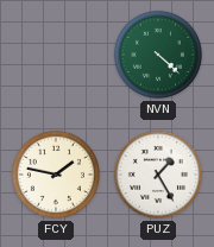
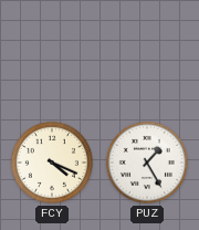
NVN: 4:22 -> none
FCY: 1:47 -> 4:19
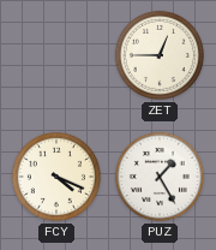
ZET: none -> 12:45
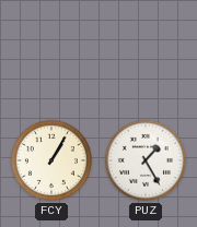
ZET: 12:45 -> none
FCY: 4:19 -> 1:05
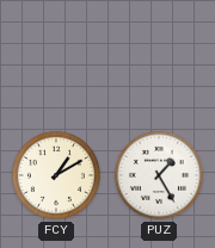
FCY: 1:05 -> 1:10
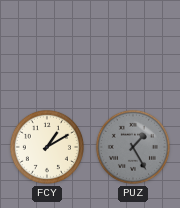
PUZ dial: white -> grey
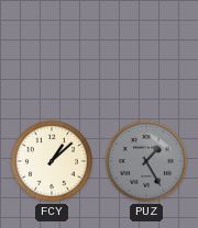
FCY: 1:10 -> 1:08
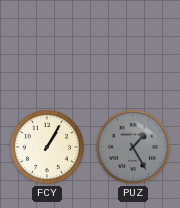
FCY: 1:08 -> 1:05
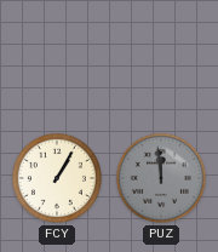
PUZ: 1:25 -> 11:59
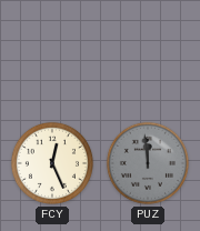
FCY: 1:05 -> 12:26
